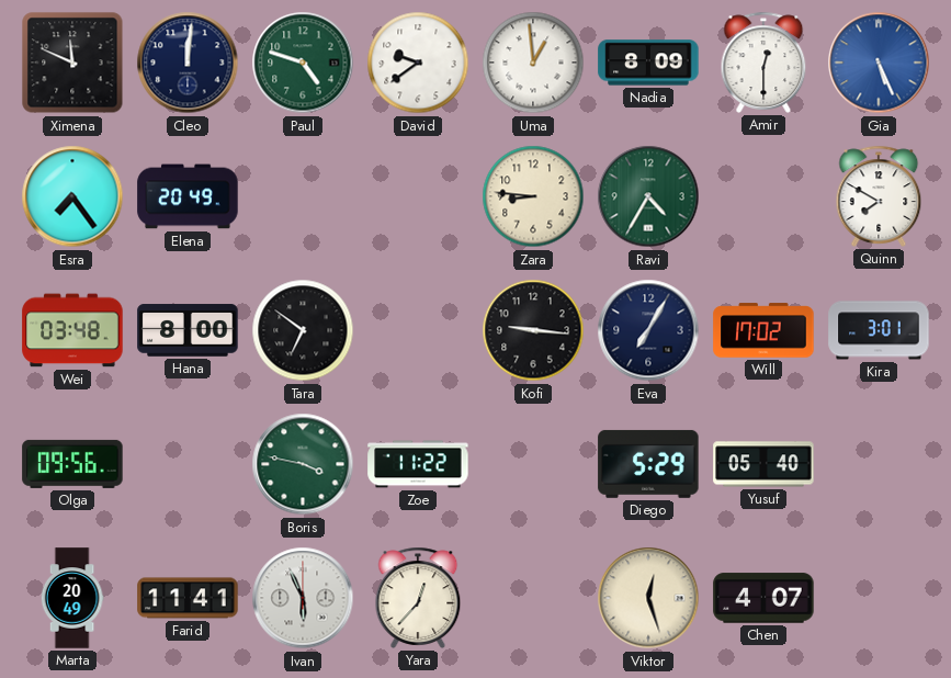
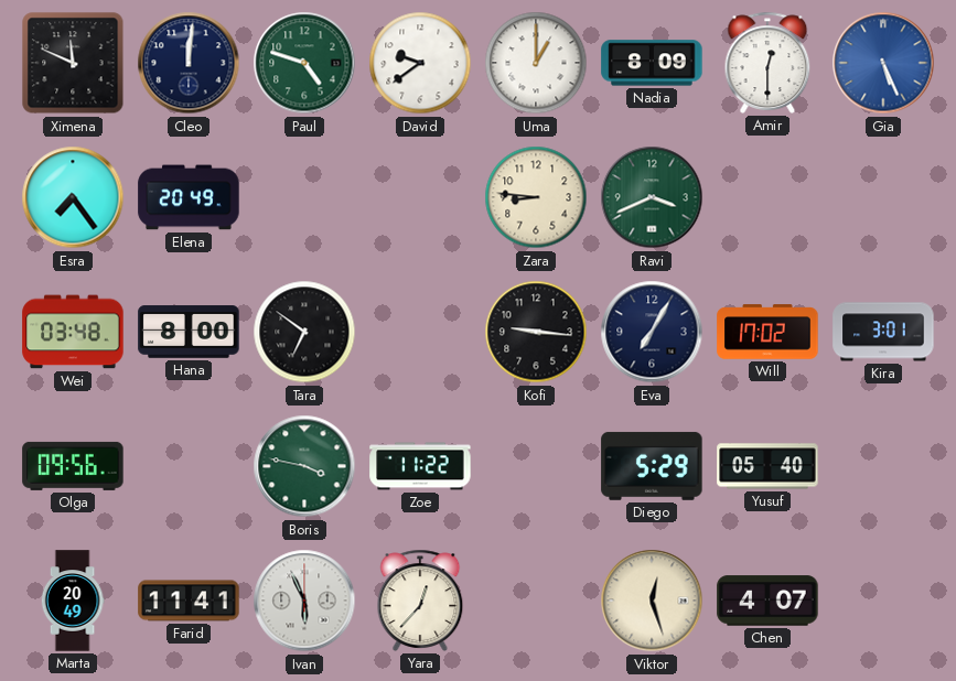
Uma: 12:59 -> 1:00
Ravi: 4:35 -> 3:41
Quinn: 7:50 -> none
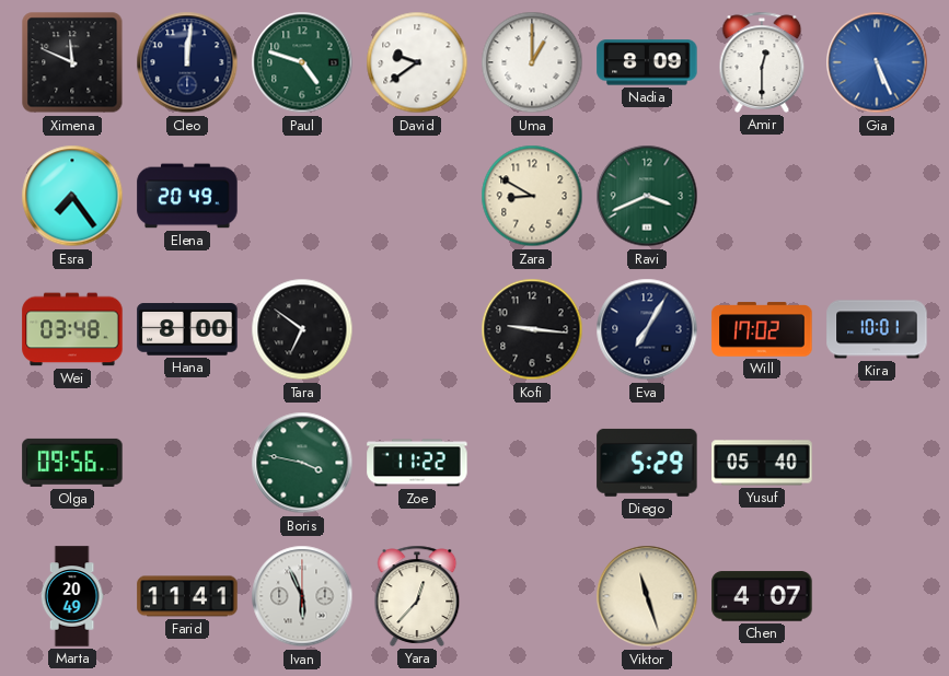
Zara: 8:46 -> 8:50
Kira: 3:01 -> 10:01
Viktor: 12:27 -> 11:27
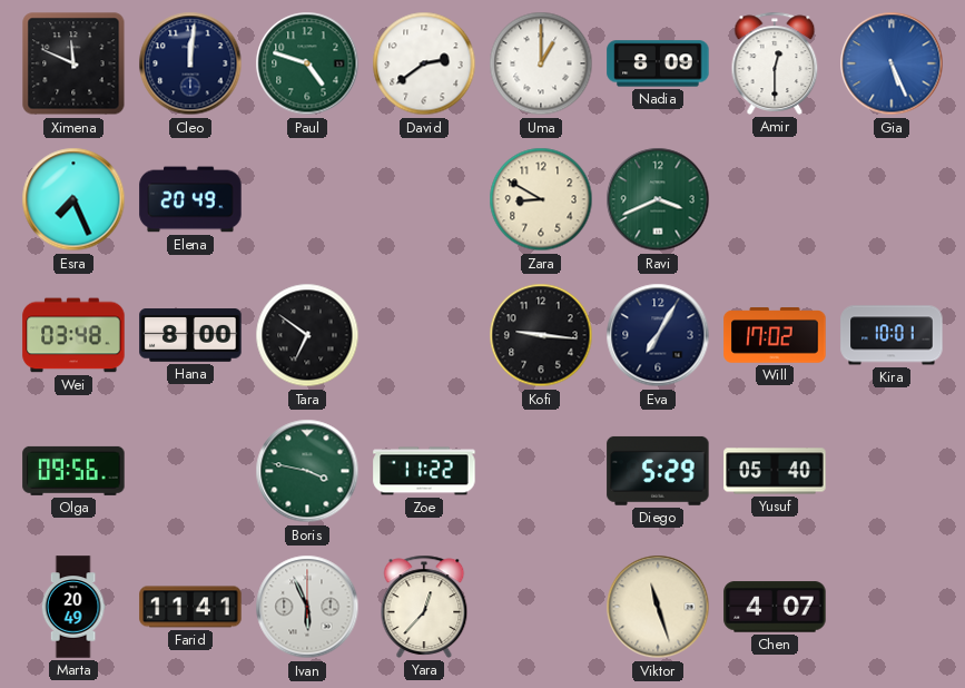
David: 9:39 -> 2:39
Esra: 7:24 -> 7:26
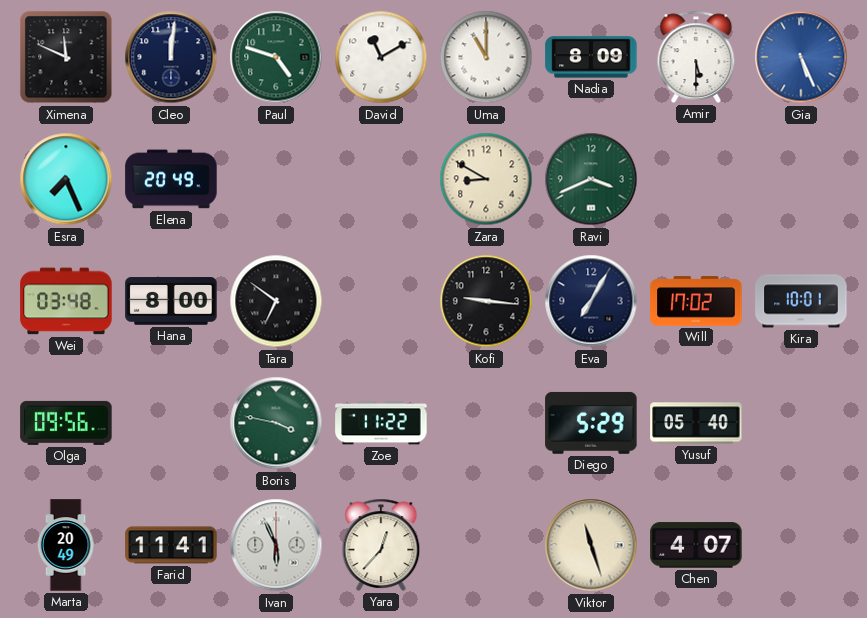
David: 2:39 -> 11:10
Uma: 1:00 -> 11:00
Amir: 12:30 -> 5:30
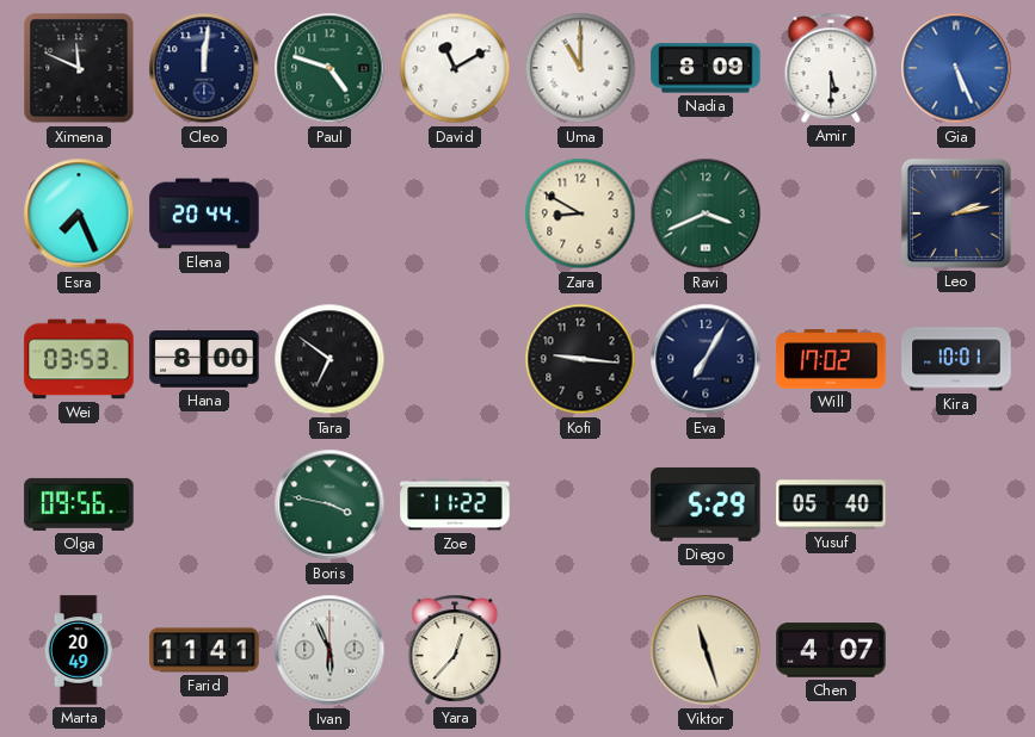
Elena: 20:49 -> 20:44
Leo: none -> 2:13
Wei: 03:48 -> 03:53
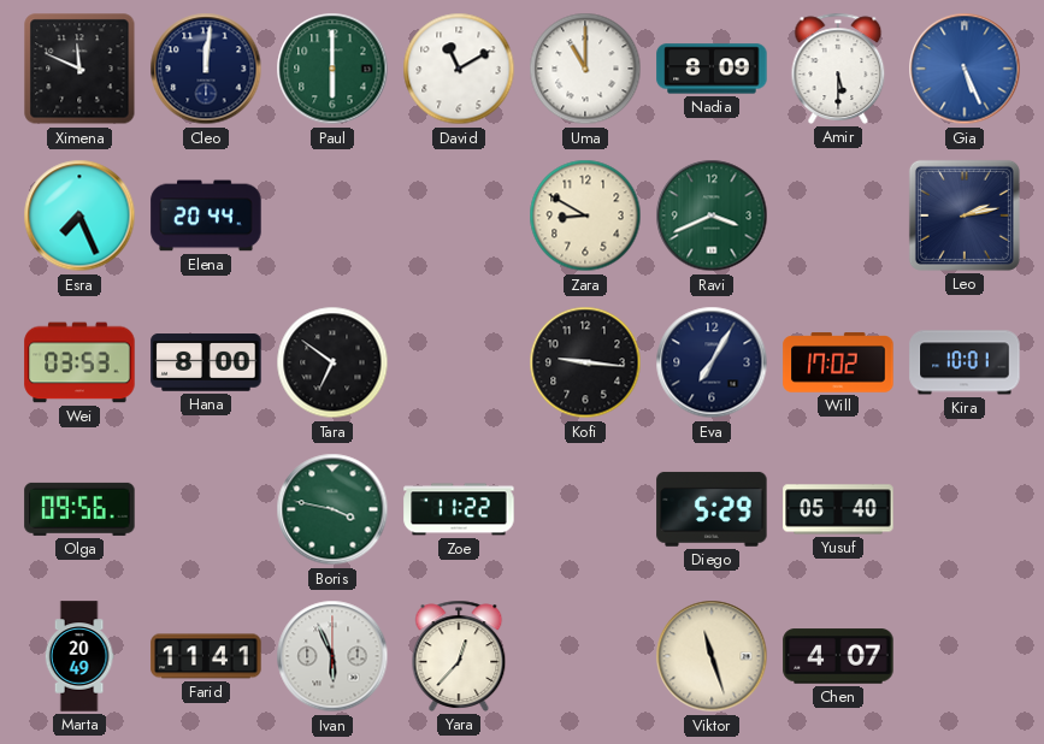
Paul: 4:48 -> 6:00
